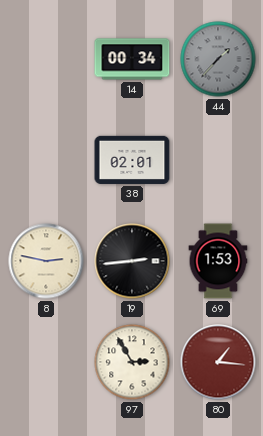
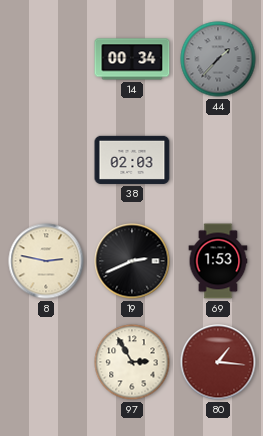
38: 02:01 -> 02:03
19: 2:44 -> 2:41
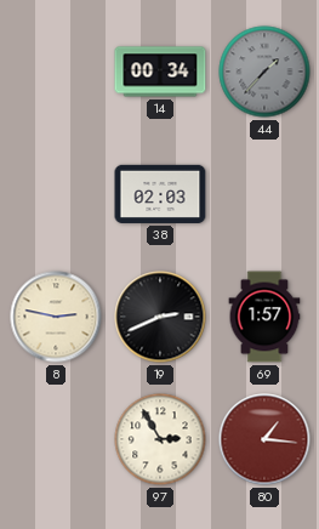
69: 1:53 -> 1:57
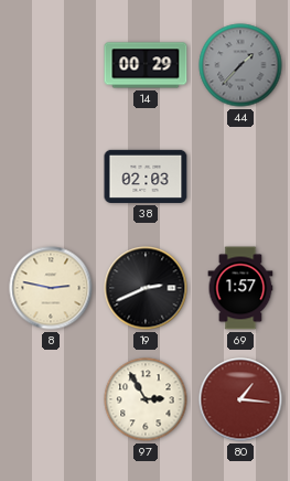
14: 00:34 -> 00:29
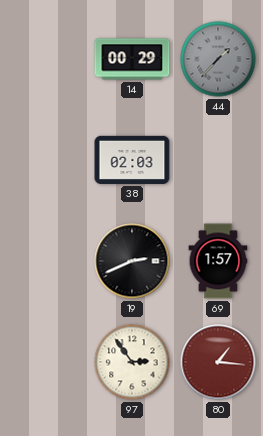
8: 2:47 -> none
97: 2:55 -> 2:54
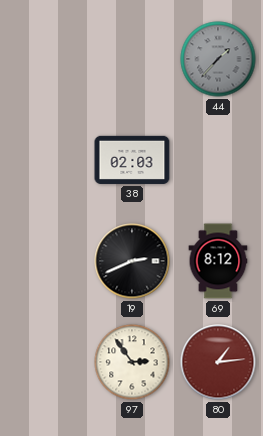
14: 00:29 -> none
69: 1:57 -> 8:12
80: 1:16 -> 1:14
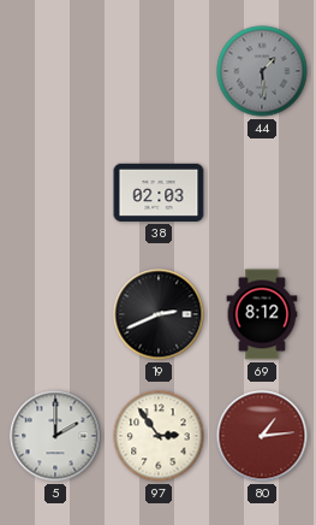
44: 1:37 -> 1:29
5: none -> 2:00
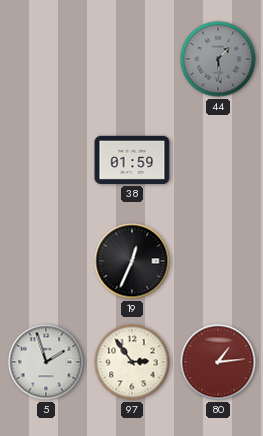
38: 02:03 -> 01:59
19: 2:41 -> 12:34
69: 8:12 -> none
5: 2:00 -> 1:57
